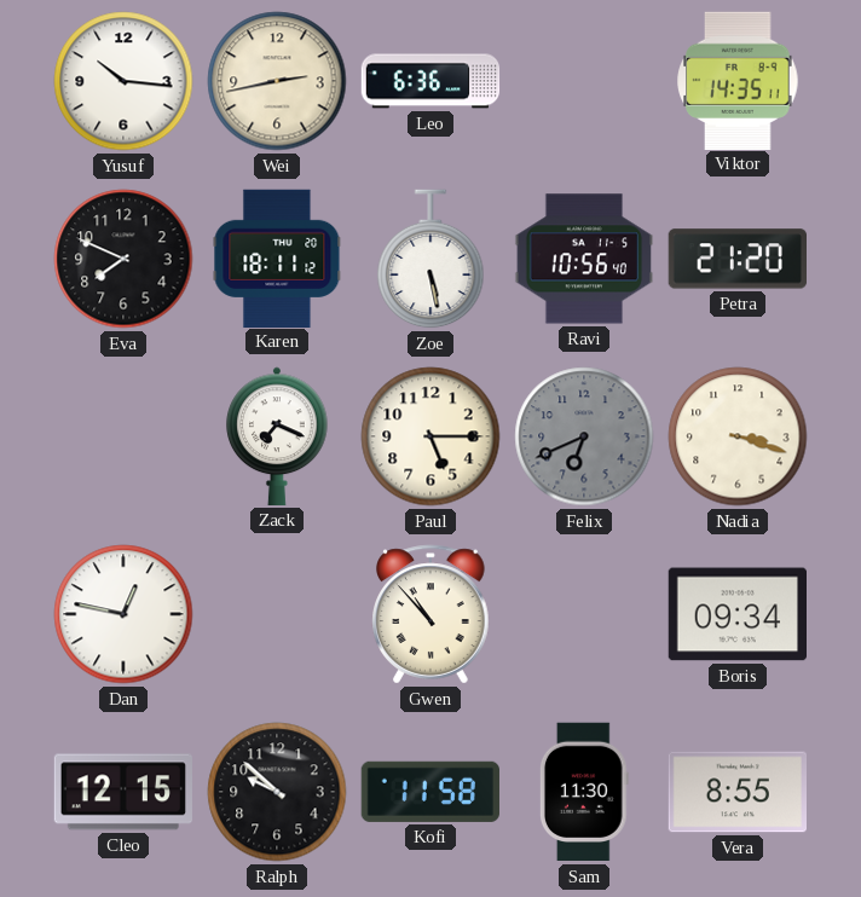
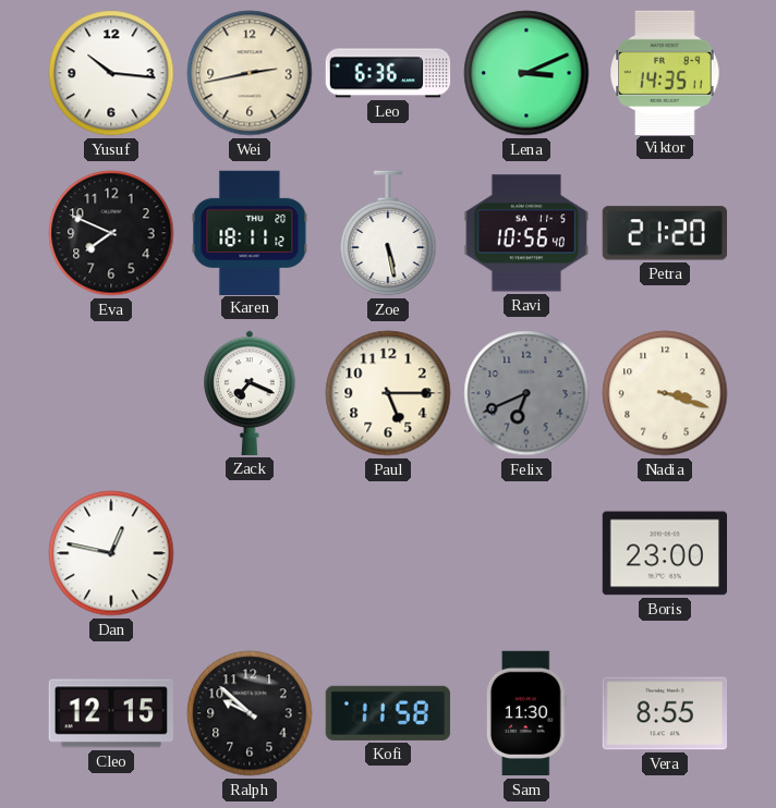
Lena: none -> 3:11
Gwen: 10:53 -> none
Boris: 09:34 -> 23:00
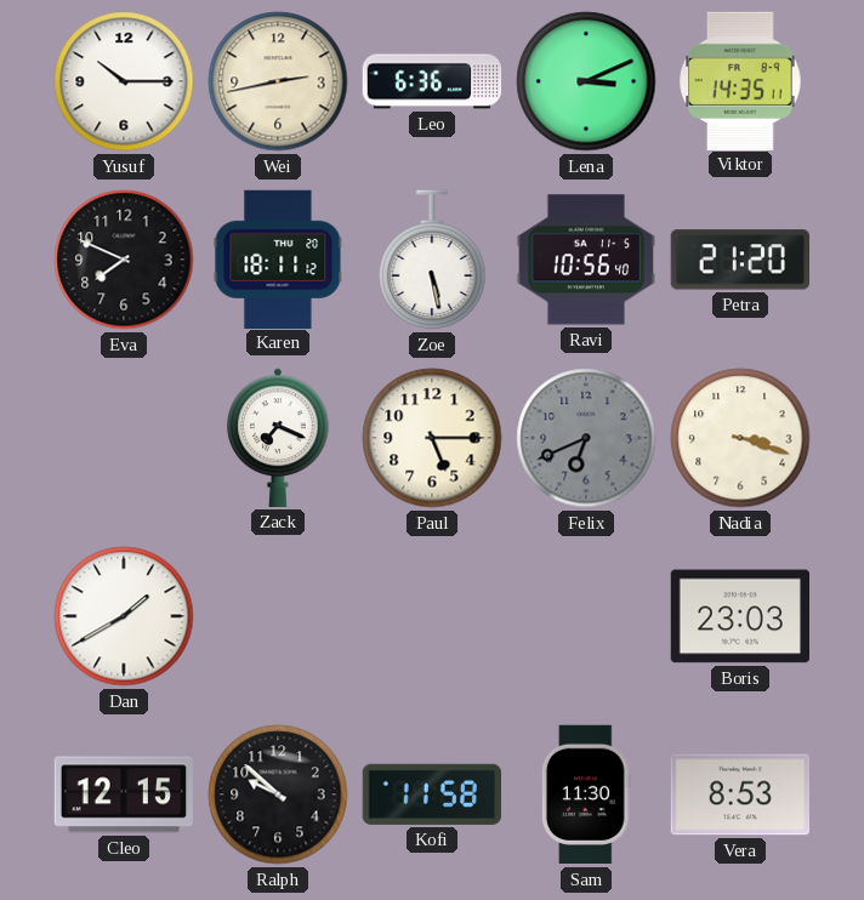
Yusuf: 10:16 -> 10:15
Dan: 12:47 -> 1:40
Boris: 23:00 -> 23:03
Vera: 8:55 -> 8:53
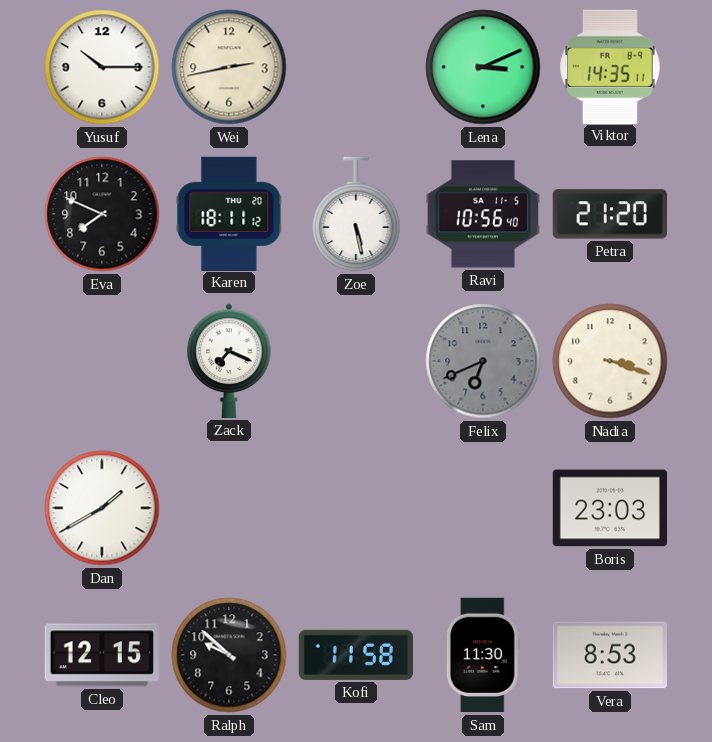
Leo: 6:36 -> none
Paul: 5:15 -> none
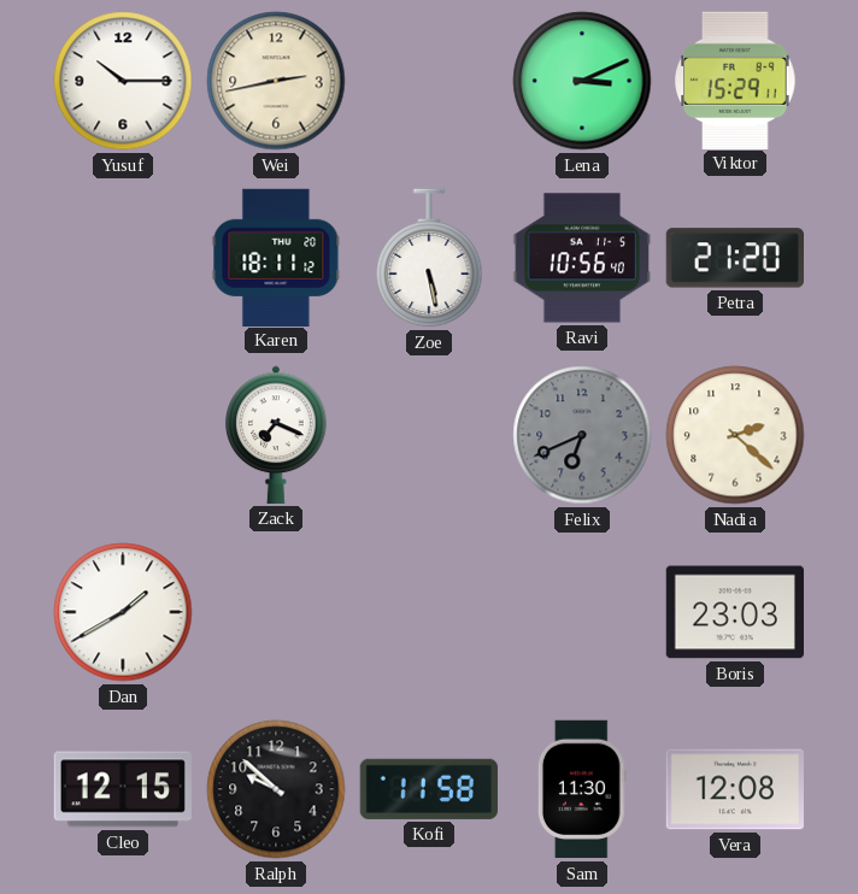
Viktor: 14:35 -> 15:29
Eva: 7:49 -> none
Nadia: 3:18 -> 2:22
Vera: 8:53 -> 12:08
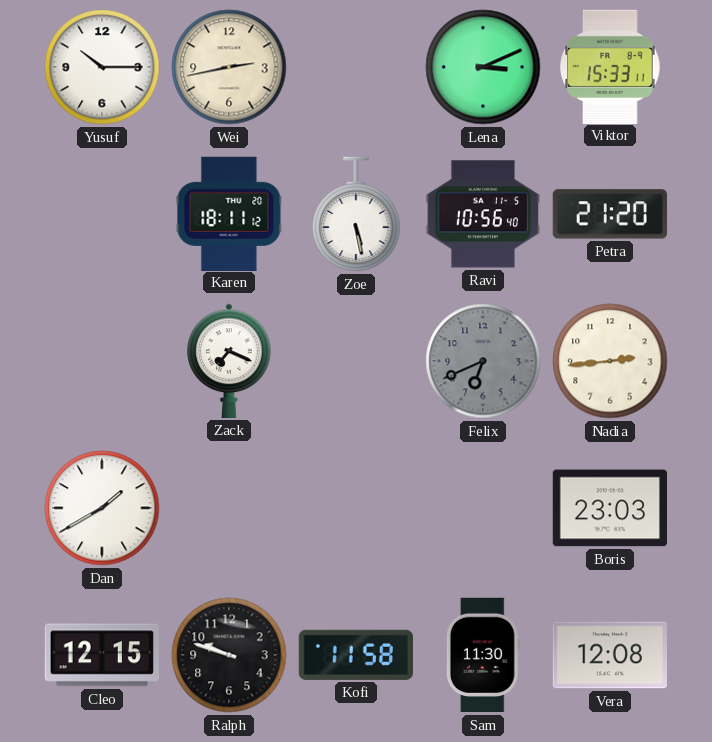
Viktor: 15:29 -> 15:33
Nadia: 2:22 -> 2:44
Ralph: 9:52 -> 9:48
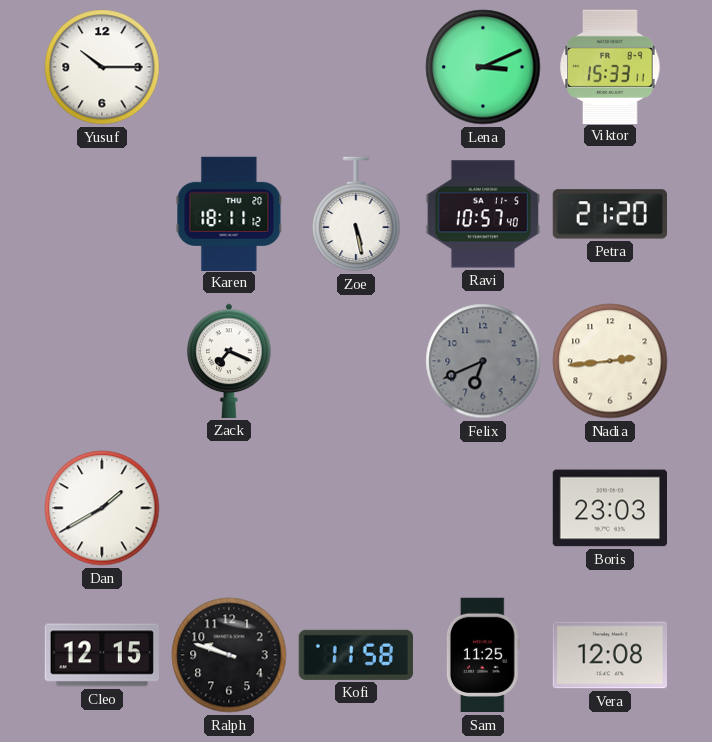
Wei: 2:43 -> none
Ravi: 10:56 -> 10:57
Sam: 11:30 -> 11:25
